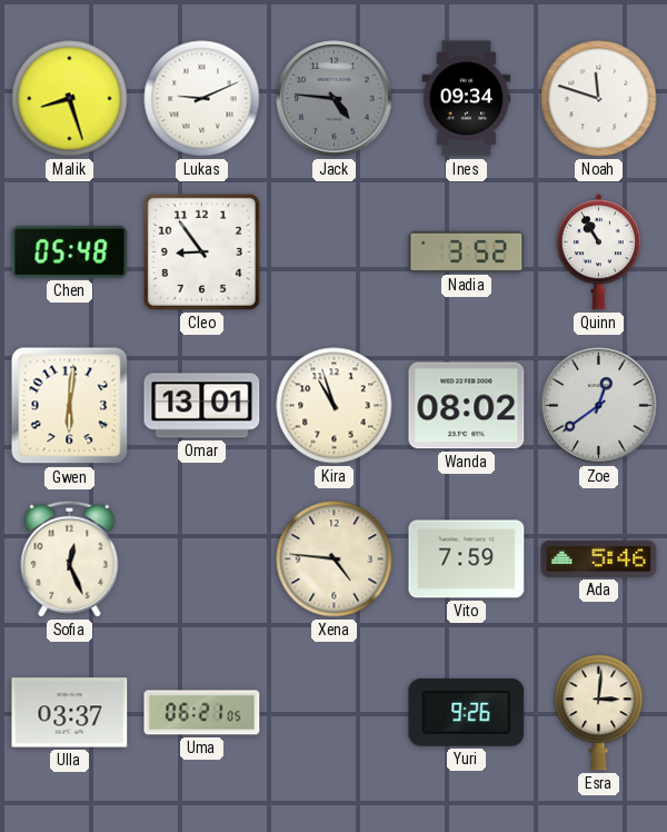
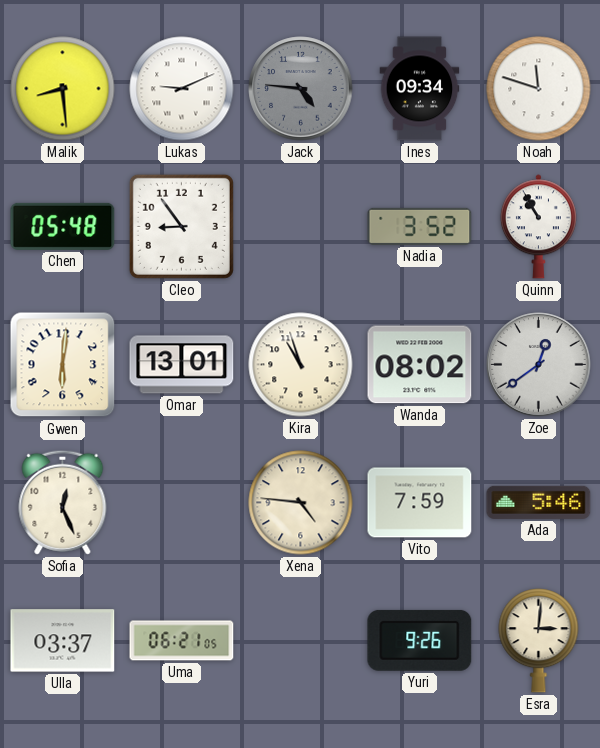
Malik: 8:27 -> 8:29
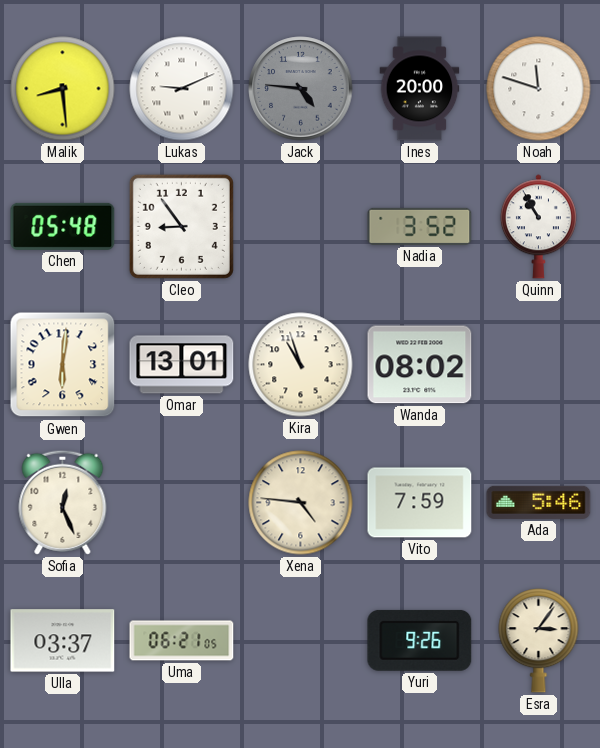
Ines: 09:34 -> 20:00
Zoe: 12:39 -> none
Esra: 3:01 -> 3:06
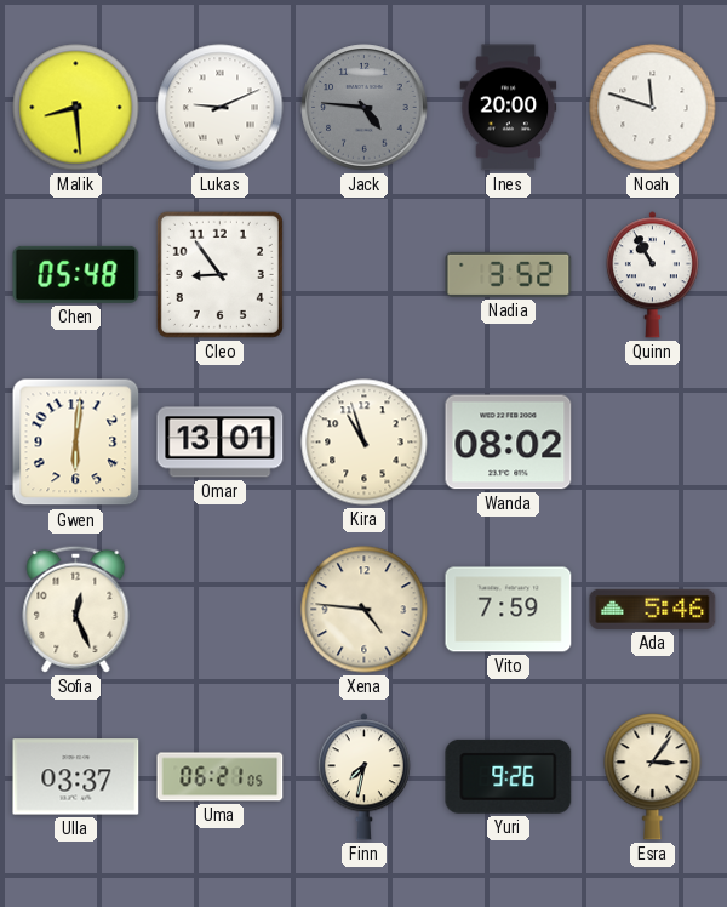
Finn: none -> 7:32
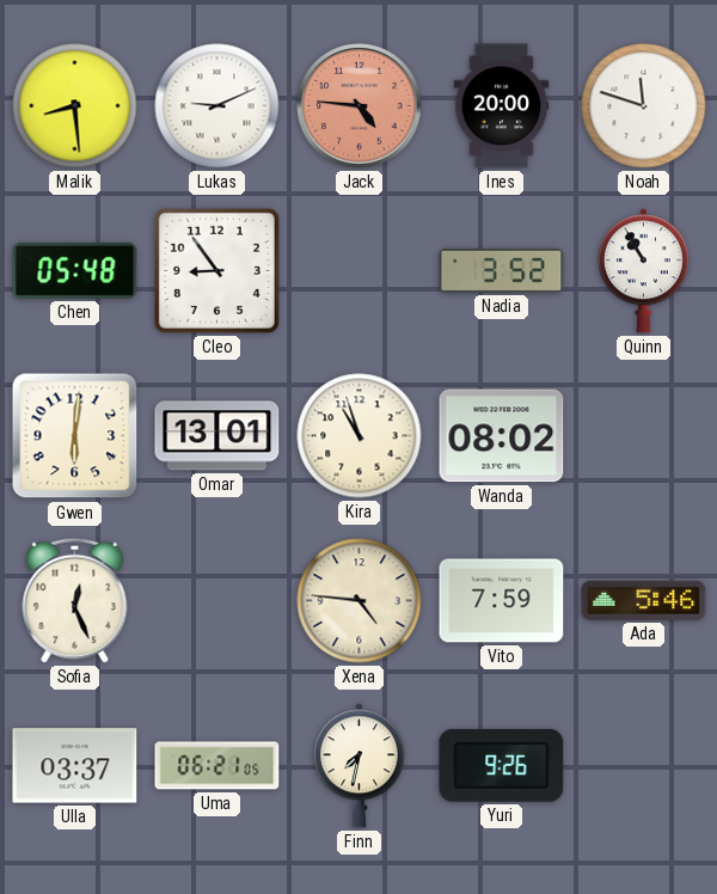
Jack dial: grey -> salmon
Esra: 3:06 -> none
